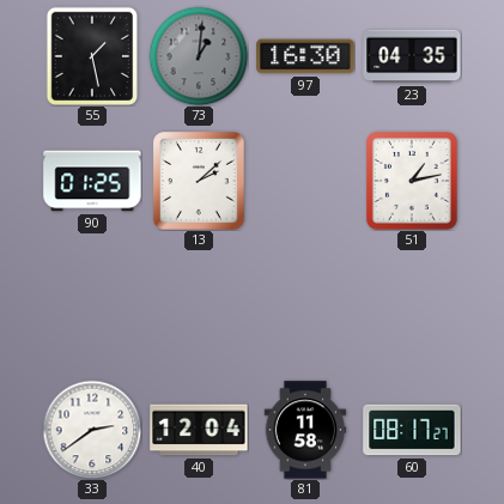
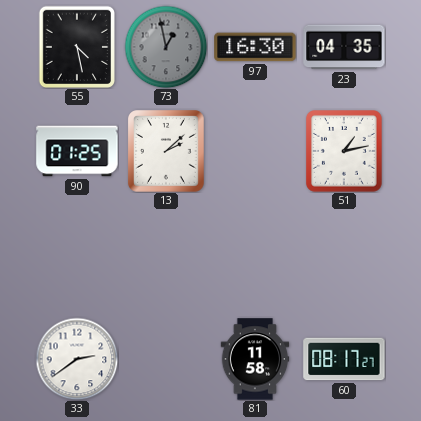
55: 1:28 -> 4:28
73: 1:01 -> 12:58
40: 12:04 -> none
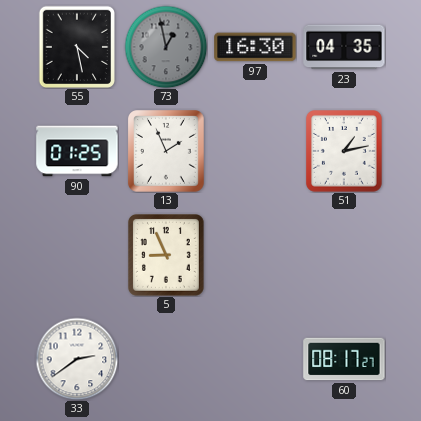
13: 2:08 -> 1:56
5: none -> 8:56
81: 11:58 -> none
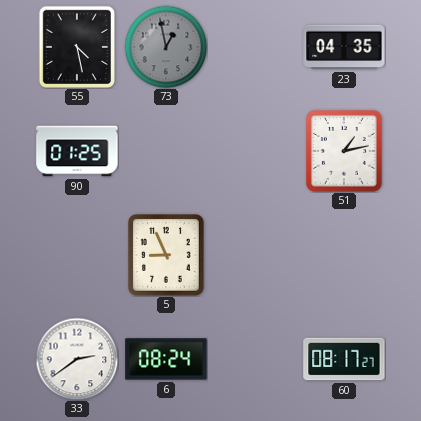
97: 16:30 -> none
13: 1:56 -> none
6: none -> 08:24
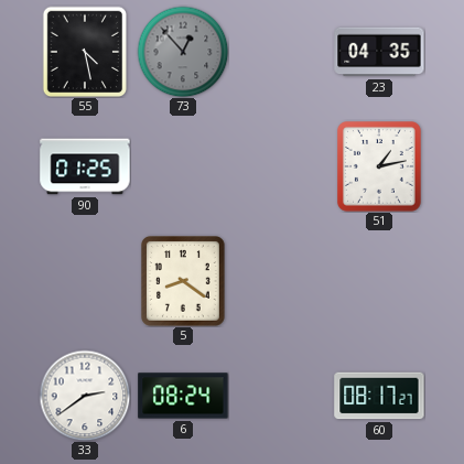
73: 12:58 -> 12:53
5: 8:56 -> 8:21
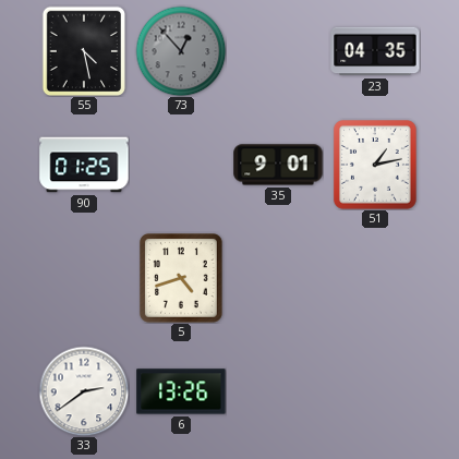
35: none -> 9:01
5: 8:21 -> 4:42
6: 08:24 -> 13:26
60: 08:17 -> none
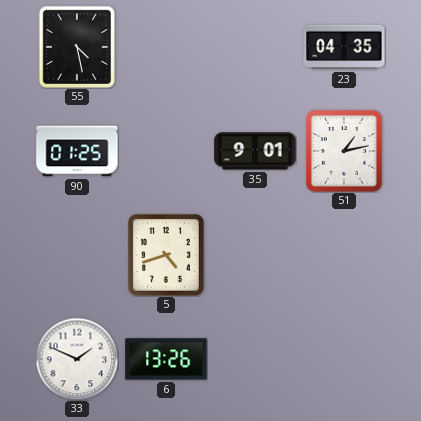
73: 12:53 -> none
33: 2:39 -> 1:49
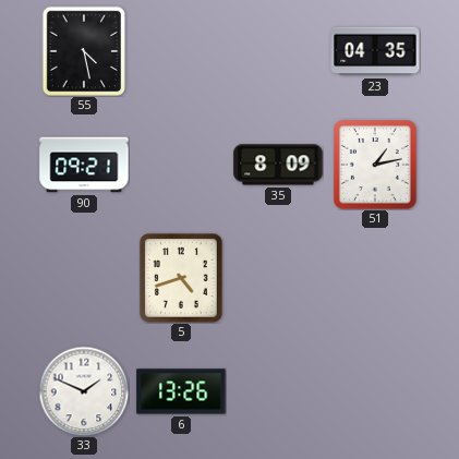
90: 01:25 -> 09:21
35: 9:01 -> 8:09
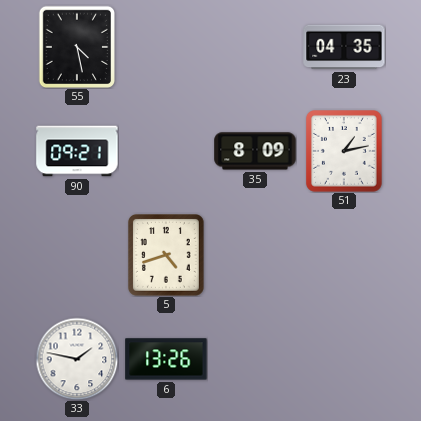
33: 1:49 -> 1:47
